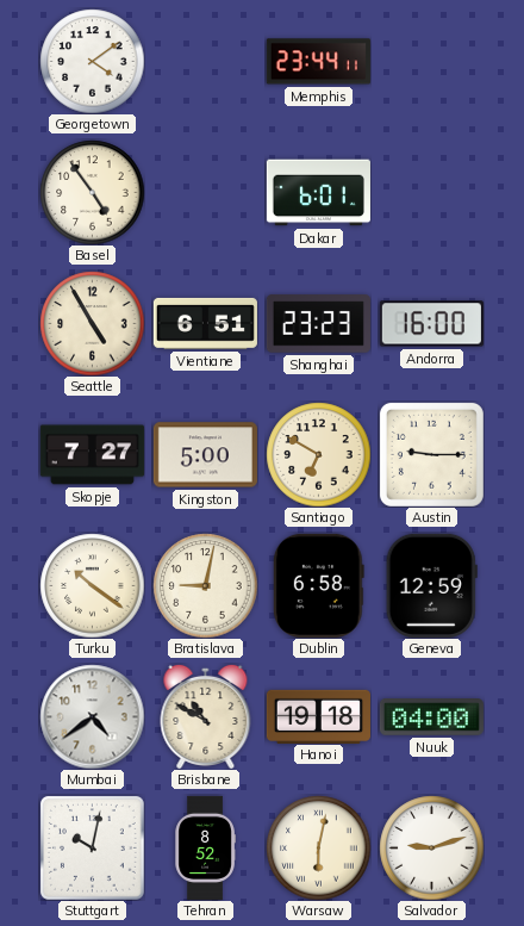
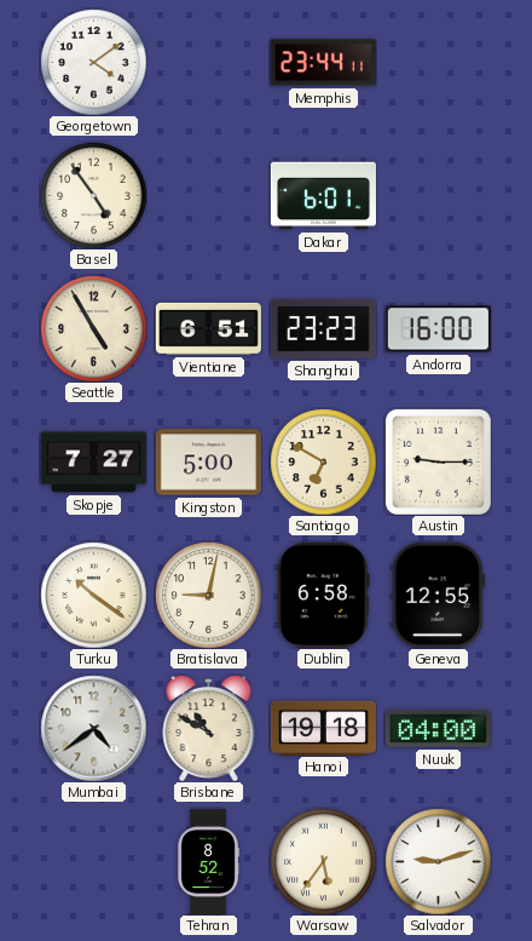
Geneva: 12:59 -> 12:55
Stuttgart: 10:02 -> none
Warsaw: 6:02 -> 5:36
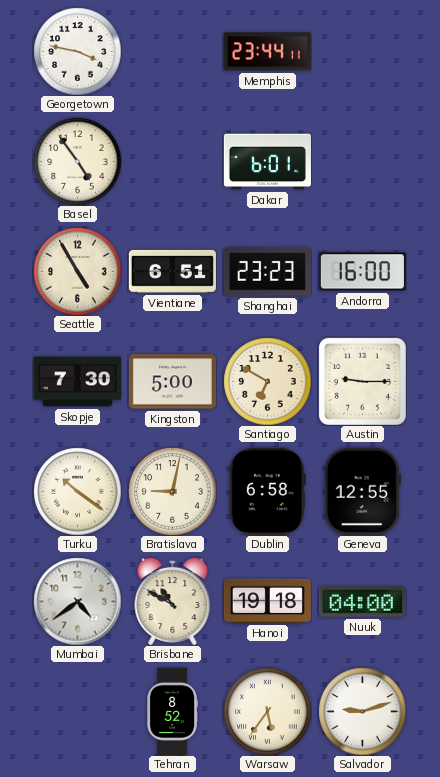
Georgetown: 4:09 -> 3:47
Skopje: 7:27 -> 7:30
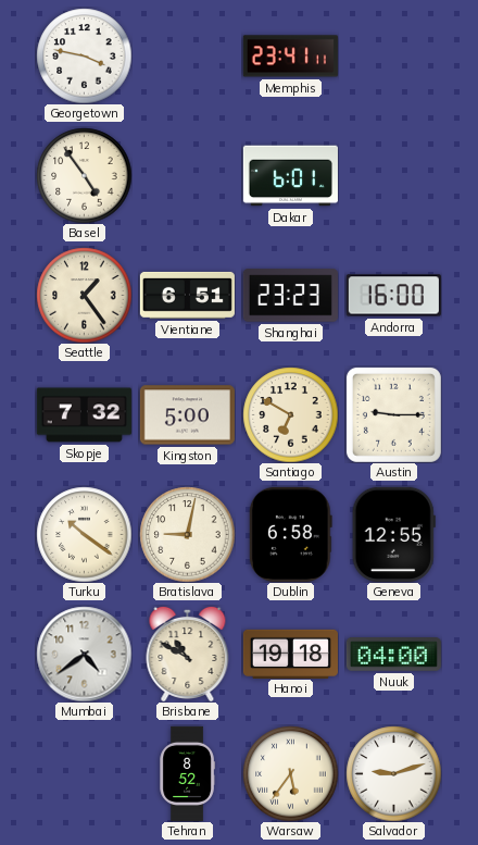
Memphis: 23:44 -> 23:41
Seattle: 4:55 -> 1:24
Skopje: 7:30 -> 7:32
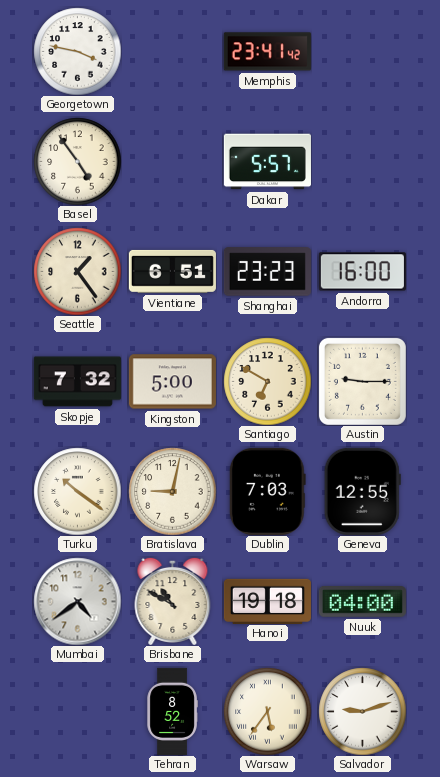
Memphis: 23:41:11 -> 23:41:42
Dakar: 6:01 -> 5:57
Dublin: 6:58 -> 7:03
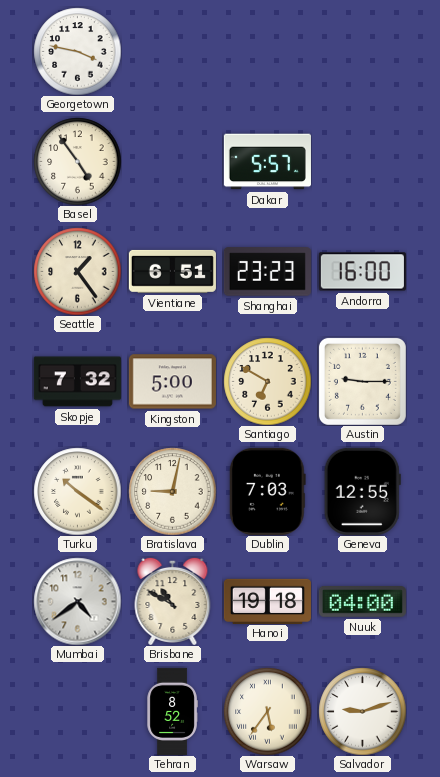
Memphis: 23:41 -> none
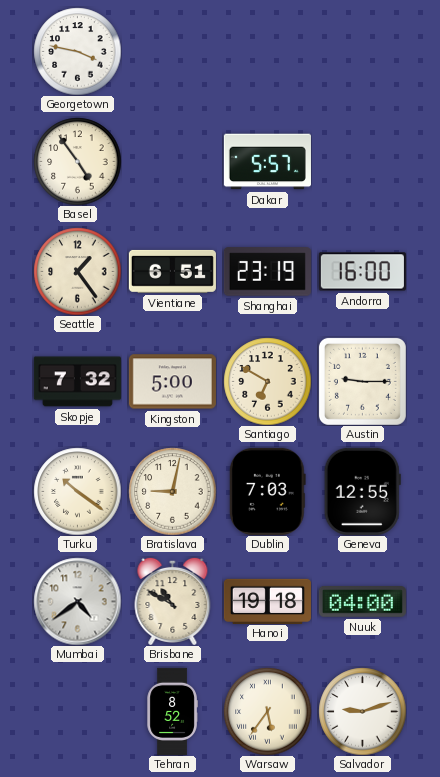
Shanghai: 23:23 -> 23:19
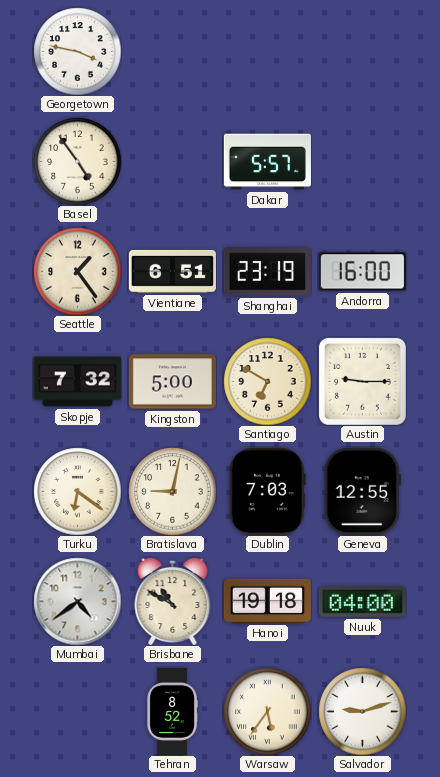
Turku: 10:21 -> 6:21
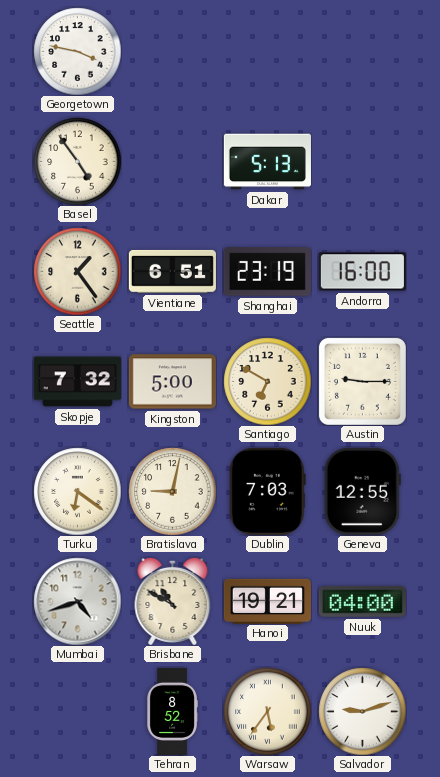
Dakar: 5:57 -> 5:13
Mumbai: 4:39 -> 4:42
Hanoi: 19:18 -> 19:21
